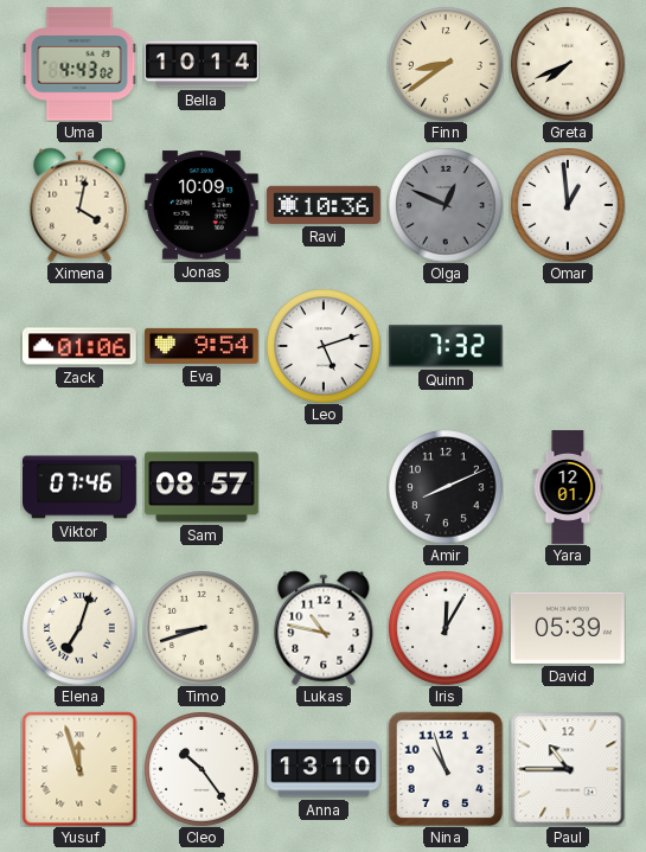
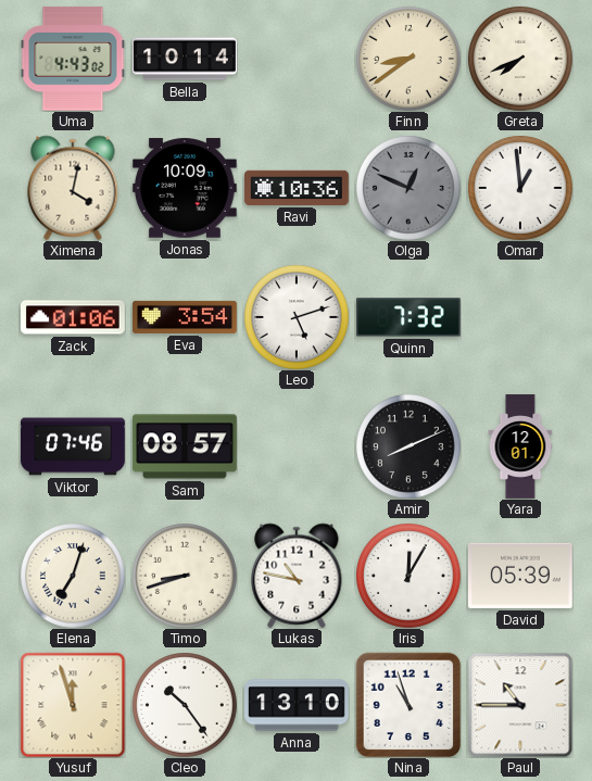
Eva: 9:54 -> 3:54
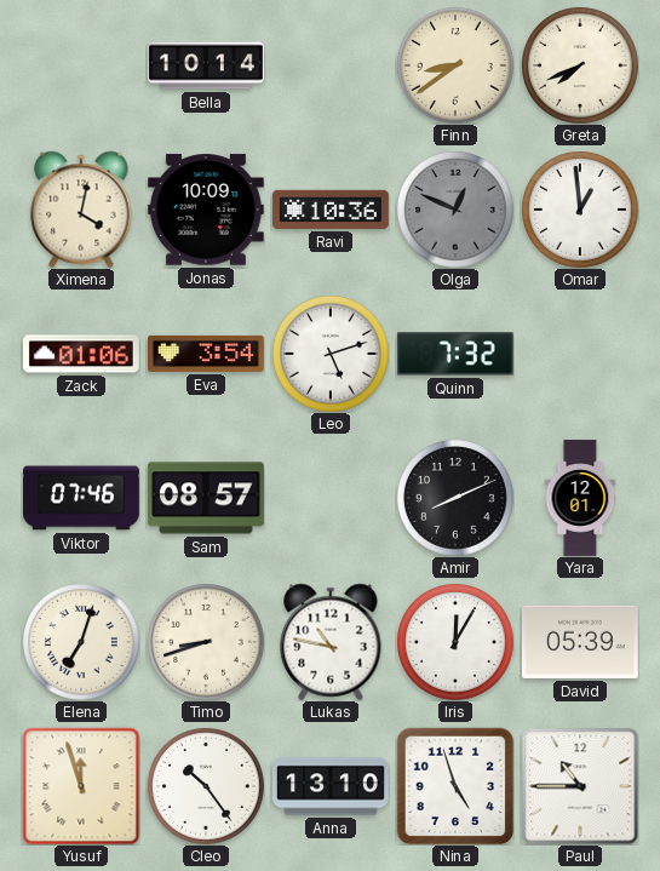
Uma: 4:43 -> none
Nina: 10:57 -> 4:57
